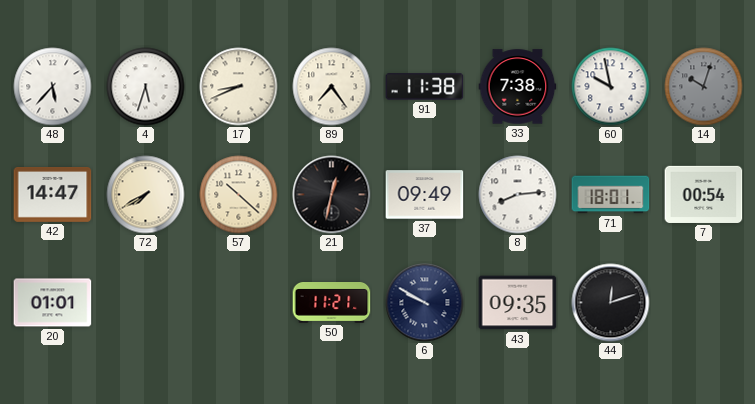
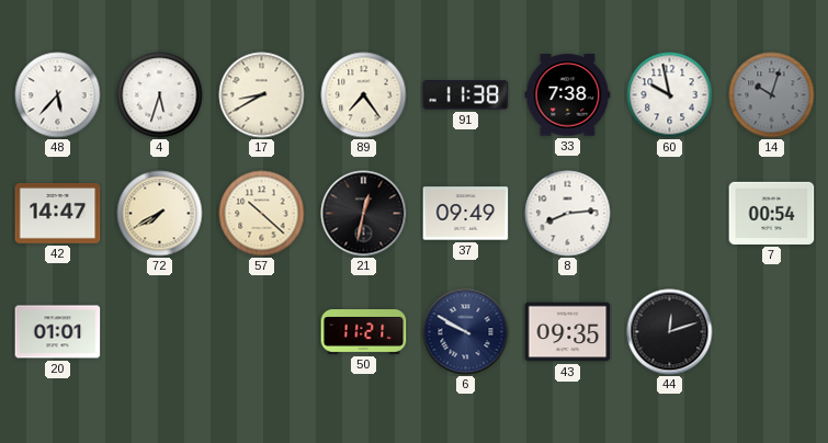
17: 8:41 -> 8:40
71: 18:01 -> none
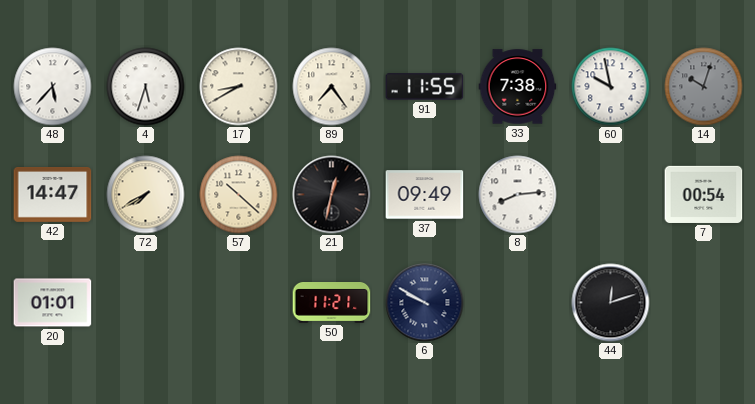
91: 11:38 -> 11:55
43: 09:35 -> none
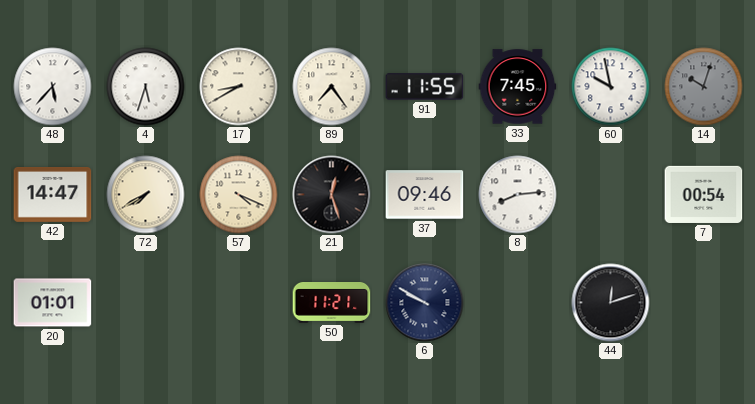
33: 7:38 -> 7:45
57: 10:22 -> 4:19
21: 12:32 -> 12:27
37: 09:49 -> 09:46
